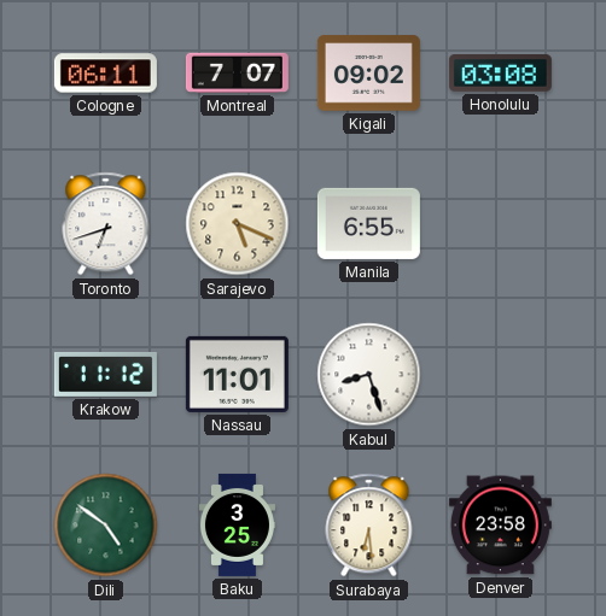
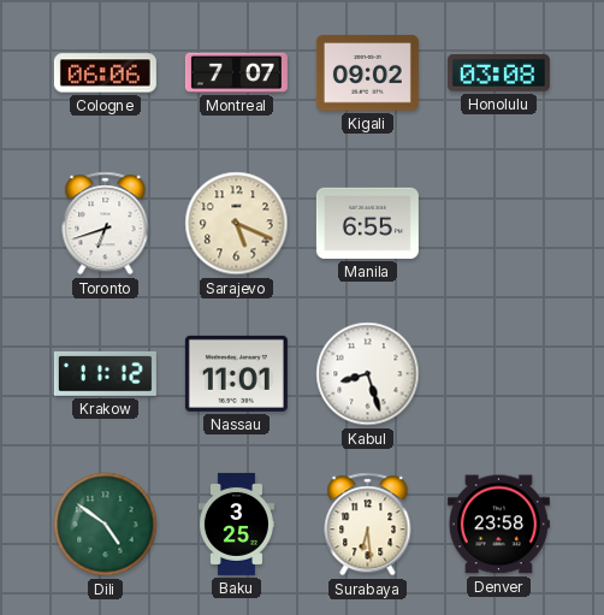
Cologne: 06:11 -> 06:06
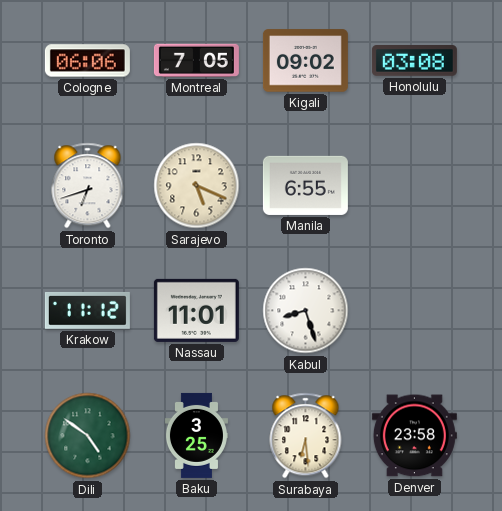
Montreal: 7:07 -> 7:05
